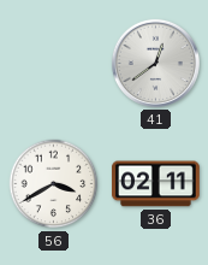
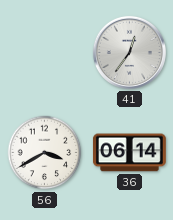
41: 12:39 -> 12:36
36: 02:11 -> 06:14
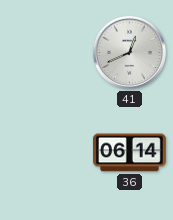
41: 12:36 -> 12:41
56: 3:40 -> none
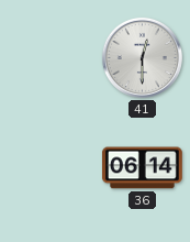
41: 12:41 -> 12:30
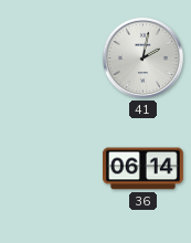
41: 12:30 -> 2:02
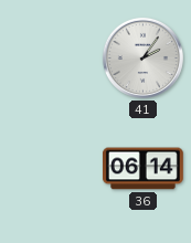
41: 2:02 -> 2:06
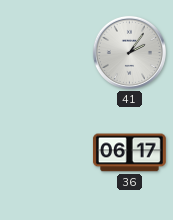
36: 06:14 -> 06:17
